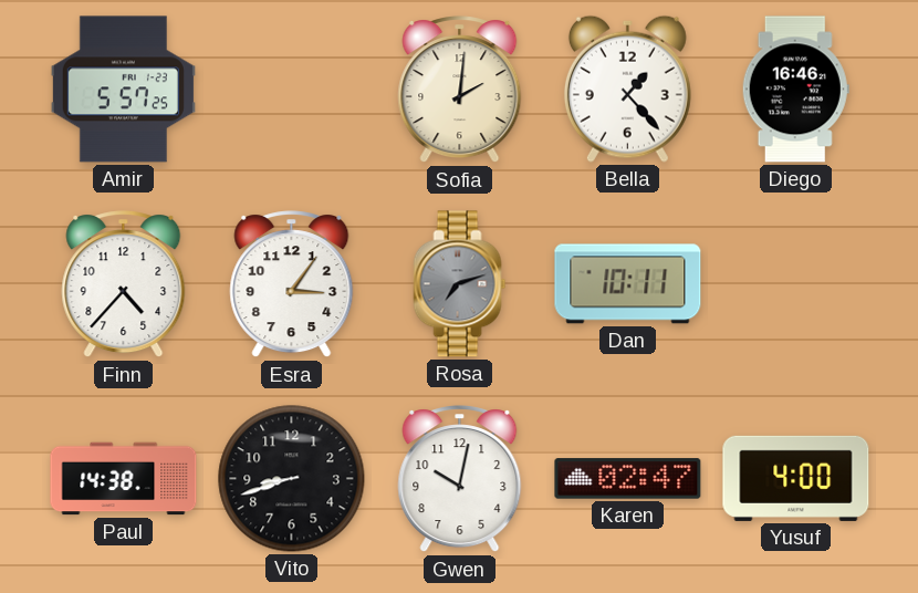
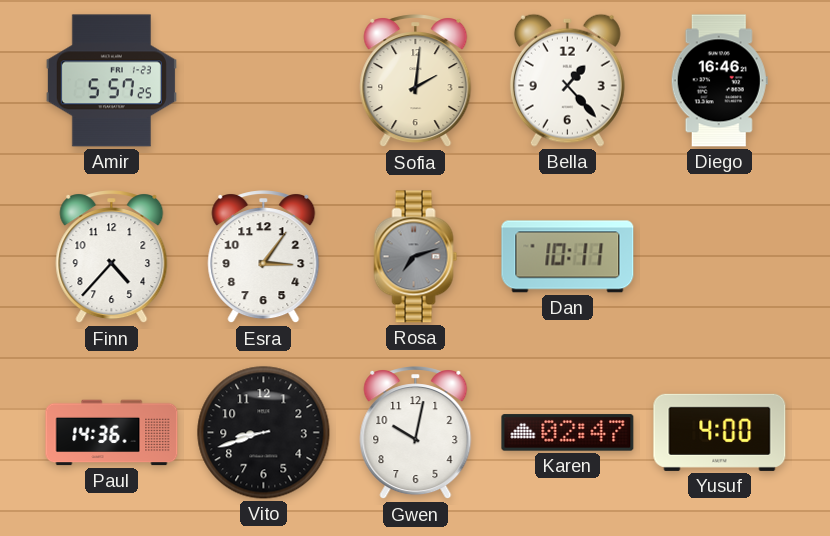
Paul: 14:38 -> 14:36
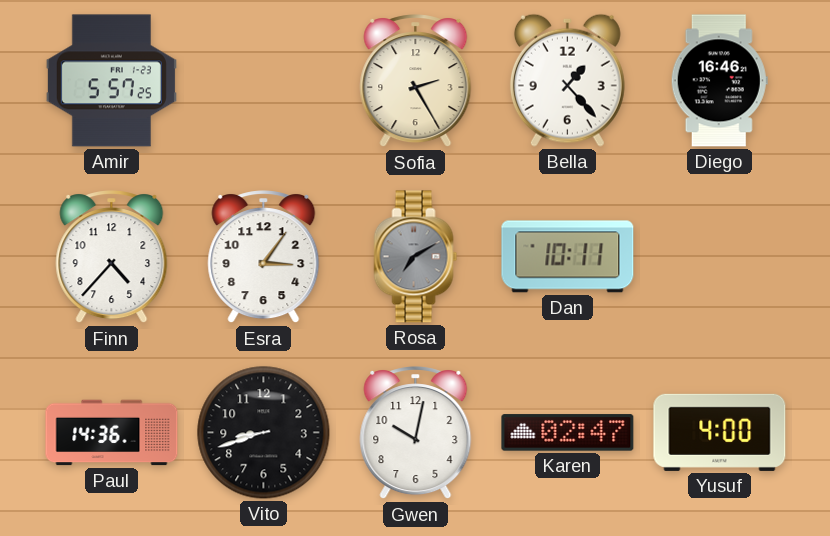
Sofia: 2:01 -> 2:25
Rosa: 7:12 -> 7:10
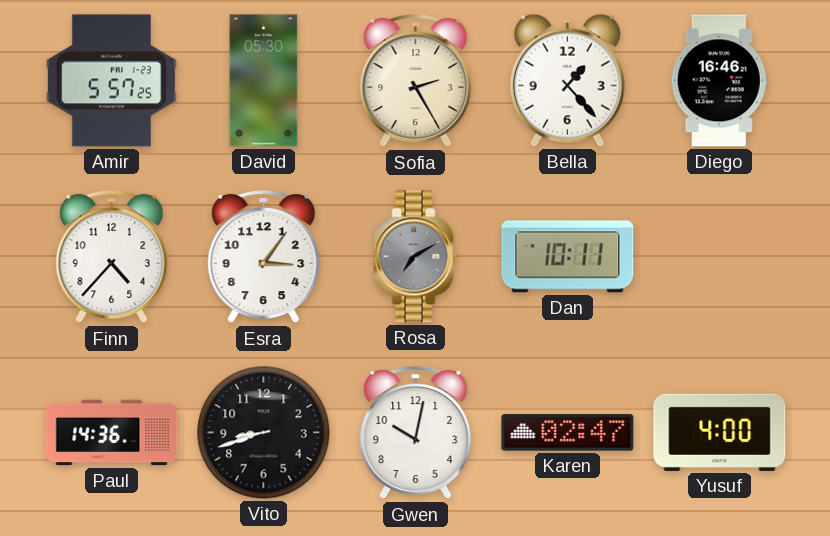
David: none -> 05:30
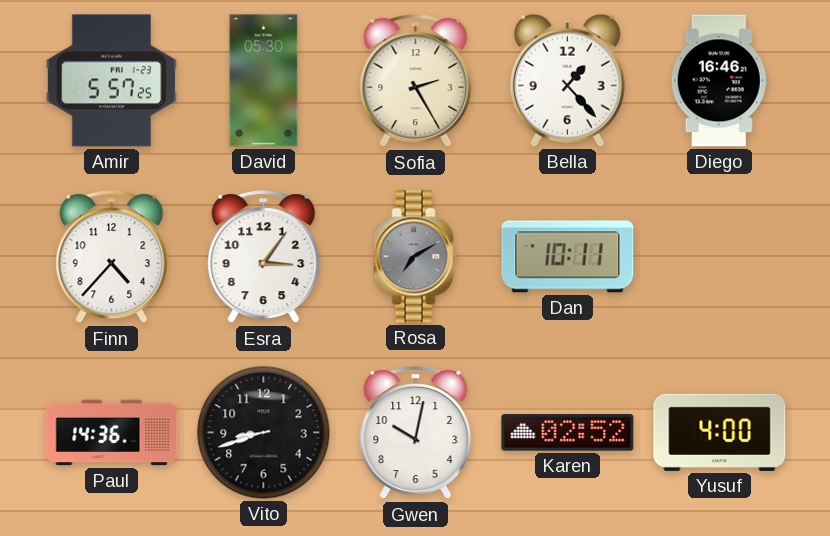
Karen: 02:47 -> 02:52
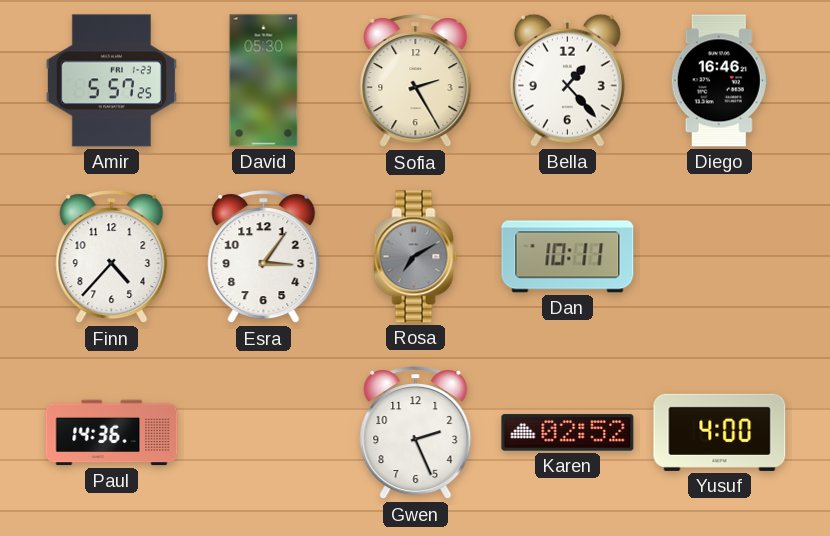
Vito: 8:42 -> none
Gwen: 10:02 -> 2:26
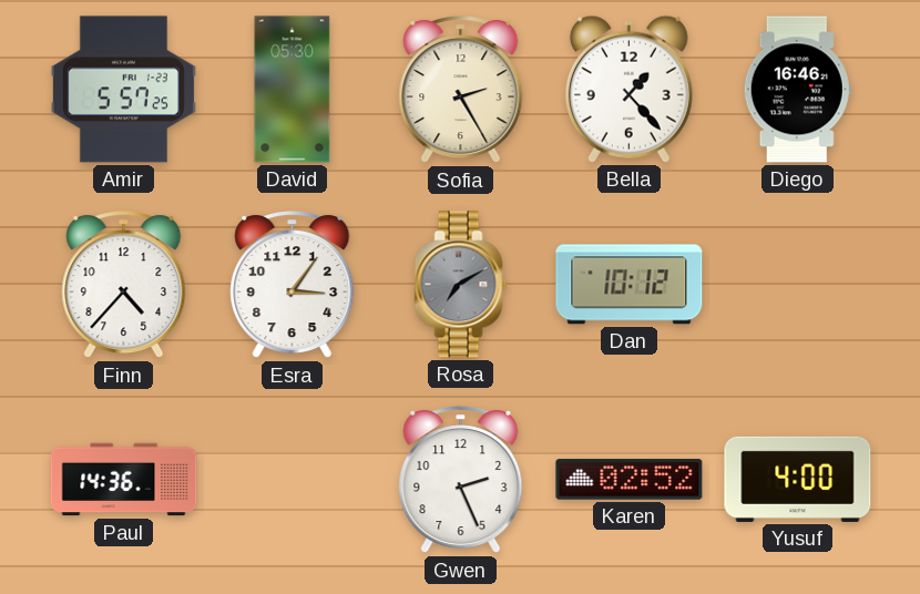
Dan: 10:11 -> 10:12
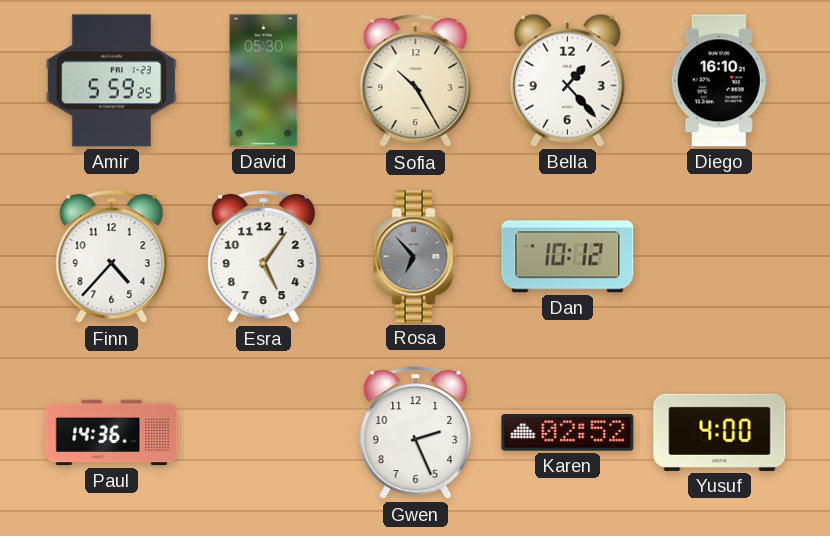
Amir: 5:57 -> 5:59
Sofia: 2:25 -> 10:25
Diego: 16:46 -> 16:10
Esra: 3:06 -> 5:06
Rosa: 7:10 -> 6:53
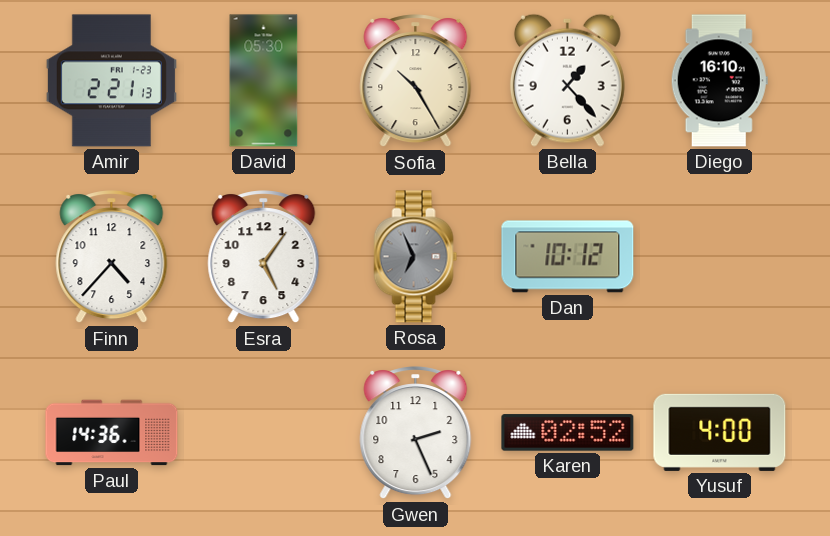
Amir: 5:59 -> 2:21
Rosa: 6:53 -> 6:56
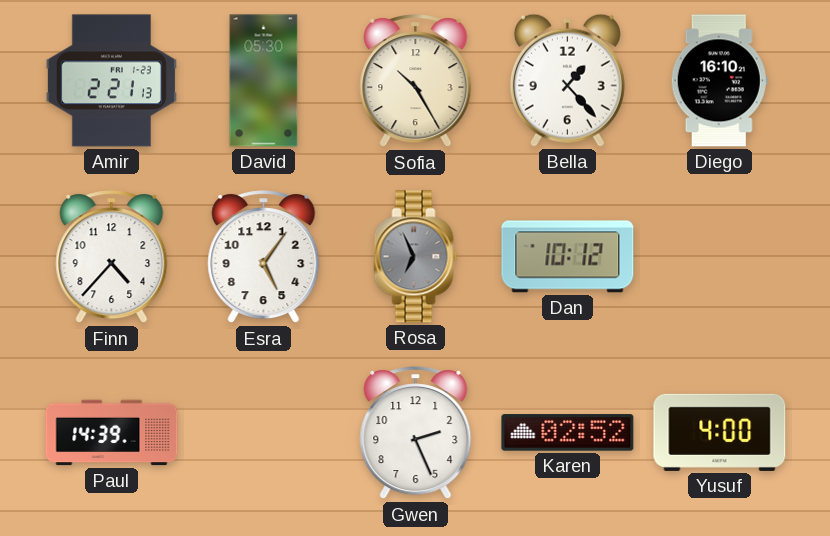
Paul: 14:36 -> 14:39
